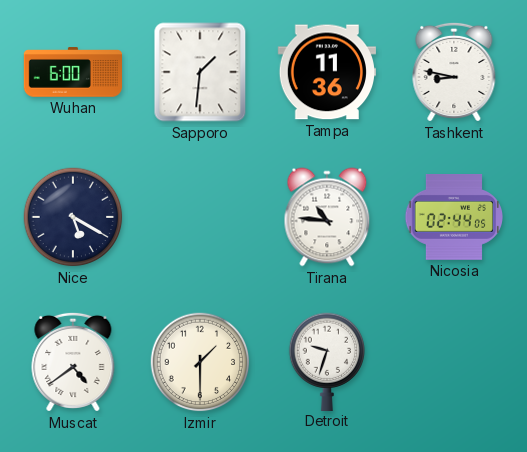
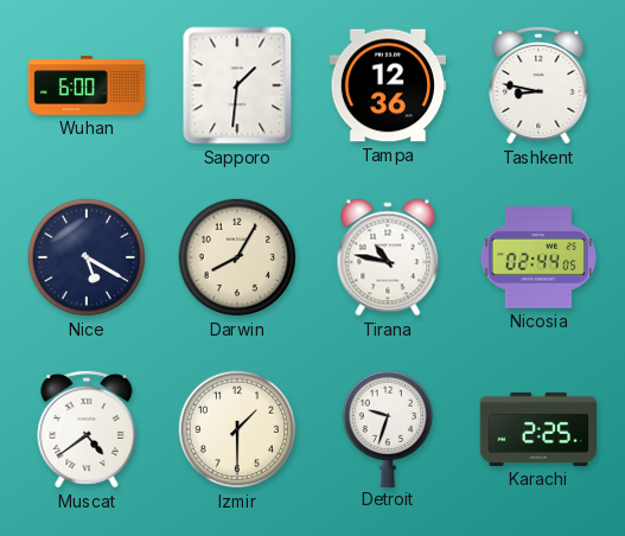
Tampa: 11:36 -> 12:36
Darwin: none -> 8:05
Tirana: 10:46 -> 10:47
Karachi: none -> 2:25
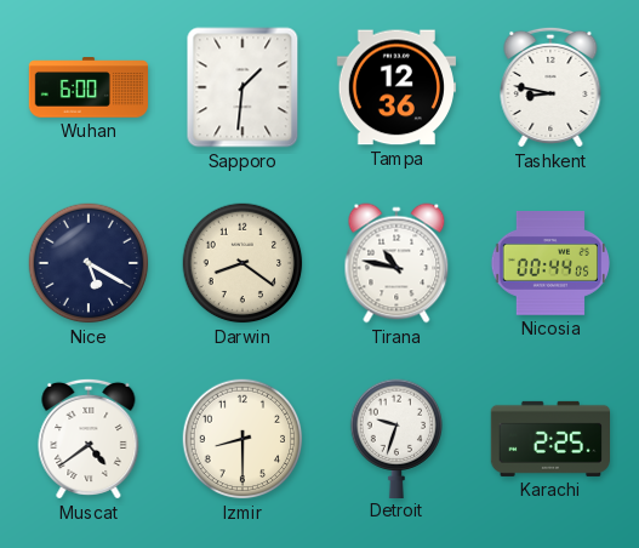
Darwin: 8:05 -> 8:21
Nicosia: 02:44 -> 00:44
Izmir: 1:30 -> 8:30
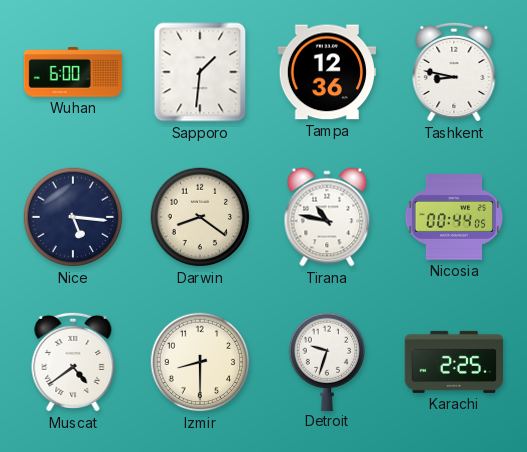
Nice: 5:20 -> 5:16
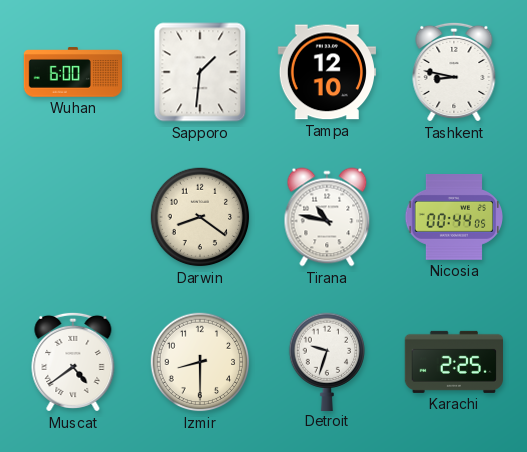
Tampa: 12:36 -> 12:10
Nice: 5:16 -> none
